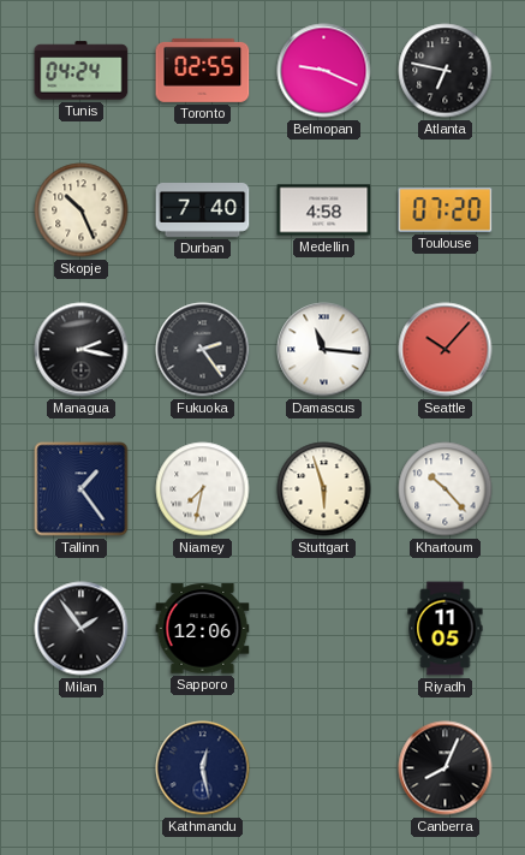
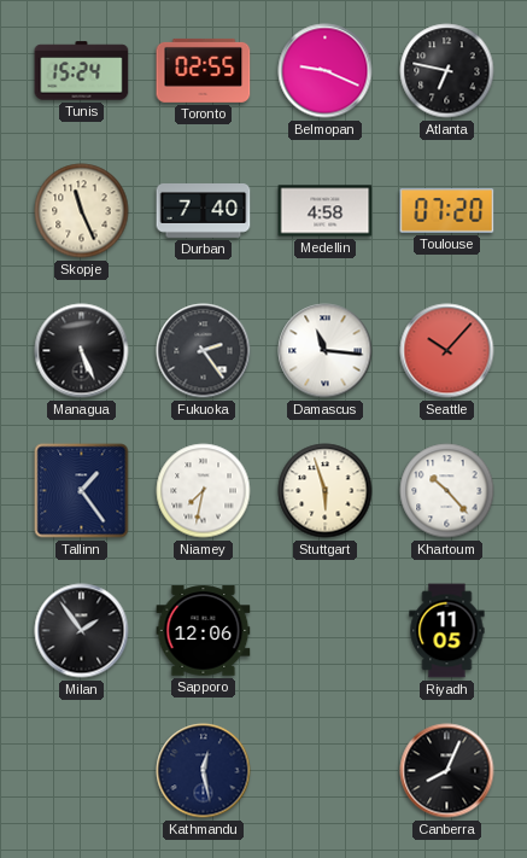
Tunis: 04:24 -> 15:24
Skopje: 10:26 -> 11:26
Managua: 2:17 -> 5:26
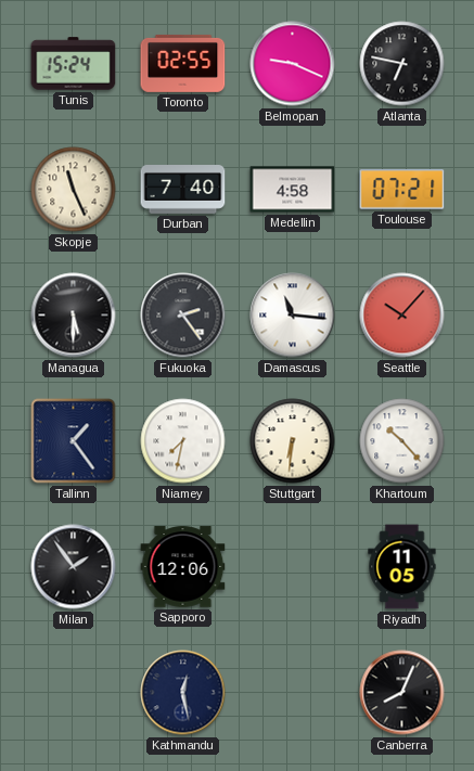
Toulouse: 07:20 -> 07:21
Managua: 5:26 -> 5:30
Stuttgart: 5:57 -> 6:31
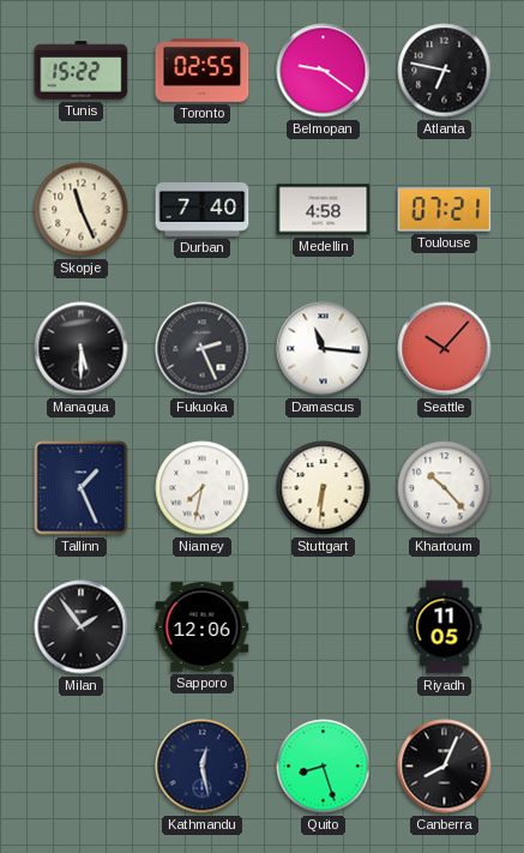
Tunis: 15:24 -> 15:22
Belmopan: 9:19 -> 9:21
Fukuoka: 2:24 -> 2:26
Tallinn: 1:24 -> 1:26
Quito: none -> 8:27
